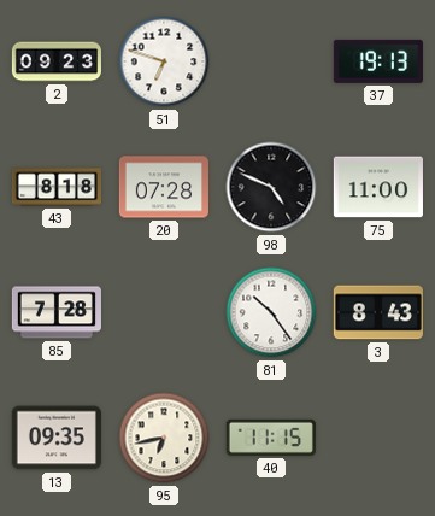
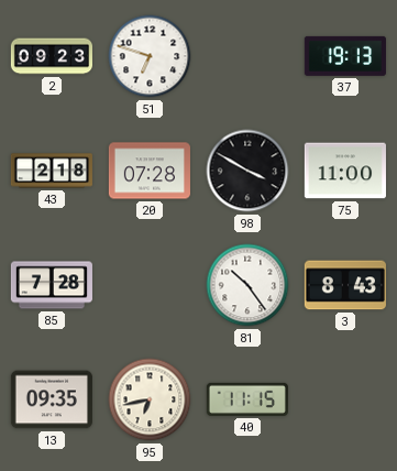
43: 8:18 -> 2:18
98: 4:49 -> 3:50
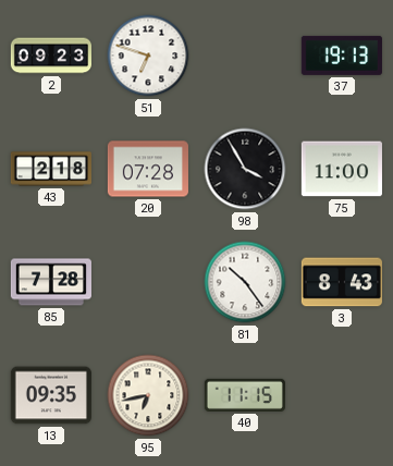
98: 3:50 -> 3:55
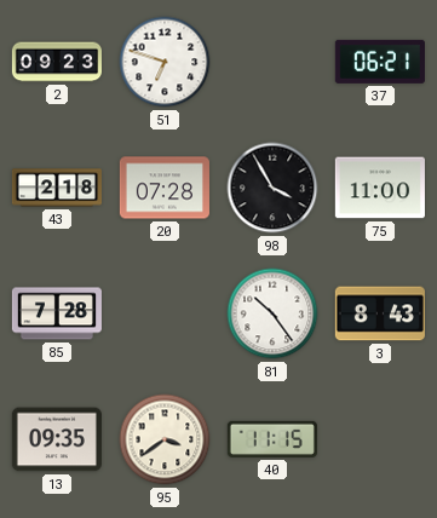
37: 19:13 -> 06:21
95: 6:43 -> 3:39
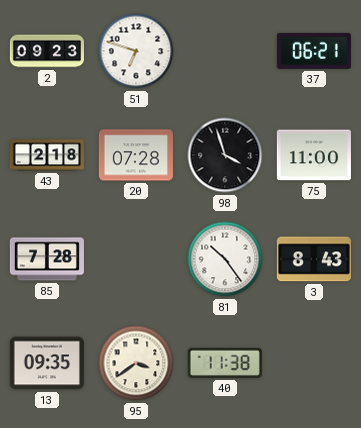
98: 3:55 -> 3:57
40: 11:15 -> 11:38
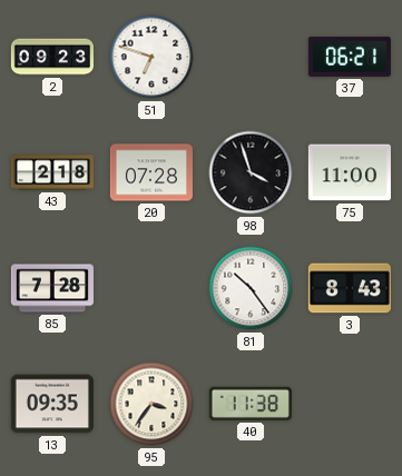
95: 3:39 -> 3:36
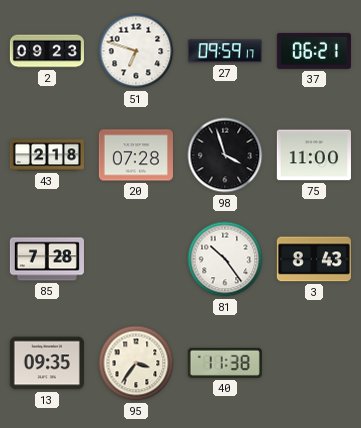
27: none -> 09:59
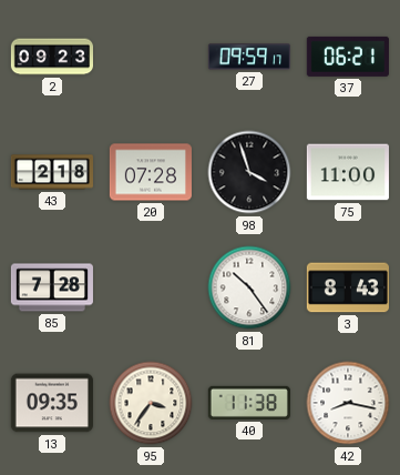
51: 6:48 -> none
42: none -> 8:17
